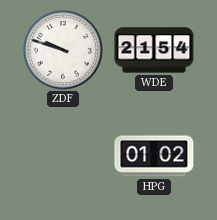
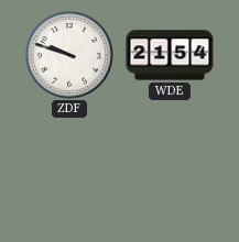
HPG: 01:02 -> none
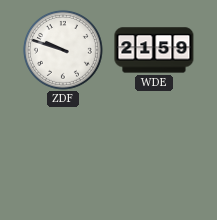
WDE: 21:54 -> 21:59
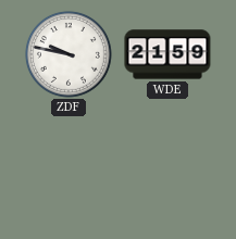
ZDF: 9:48 -> 9:47
